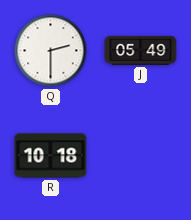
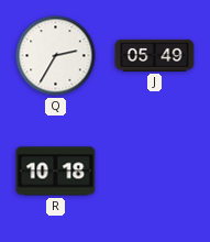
Q: 2:30 -> 2:35
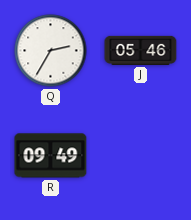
J: 05:49 -> 05:46
R: 10:18 -> 09:49
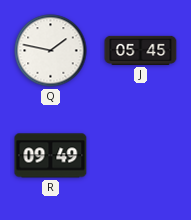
Q: 2:35 -> 1:47
J: 05:46 -> 05:45
